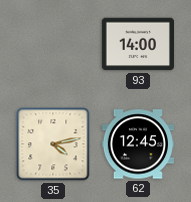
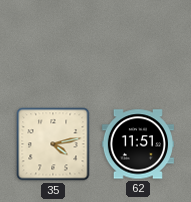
93: 14:00 -> none
62: 12:45 -> 11:51
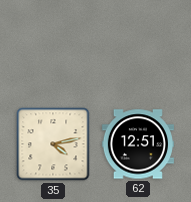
62: 11:51 -> 12:51
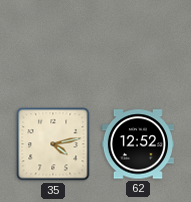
62: 12:51 -> 12:52
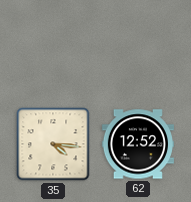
35: 4:13 -> 4:16
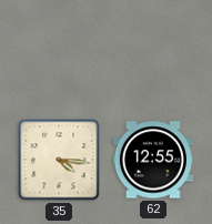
62: 12:52 -> 12:55
